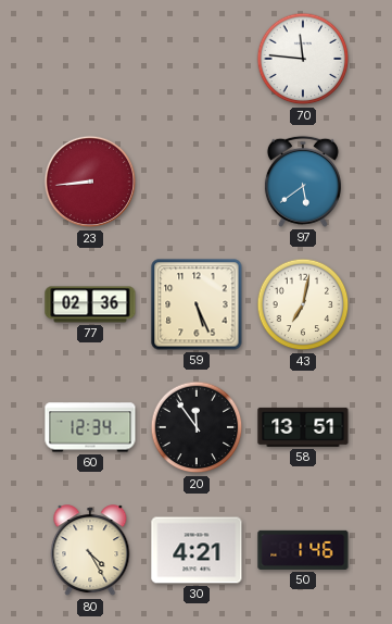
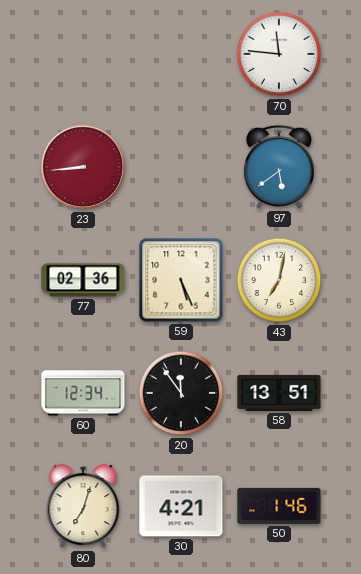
80: 4:25 -> 7:03
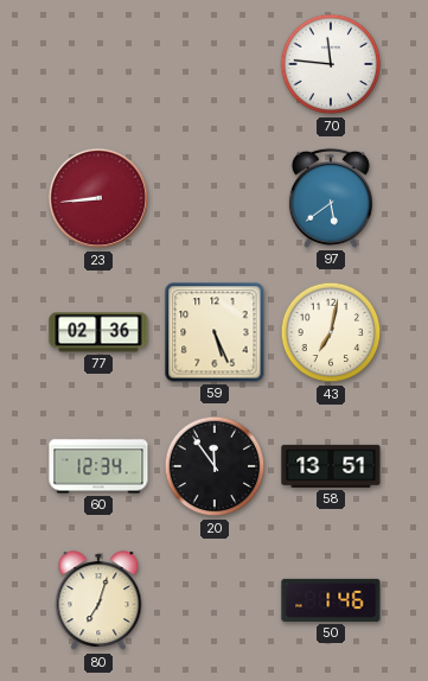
30: 4:21 -> none
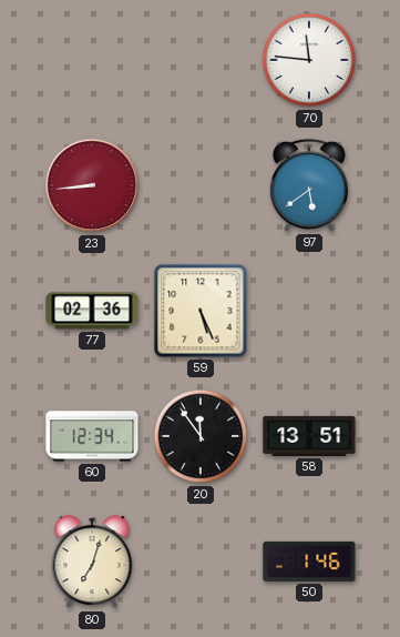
43: 7:02 -> none
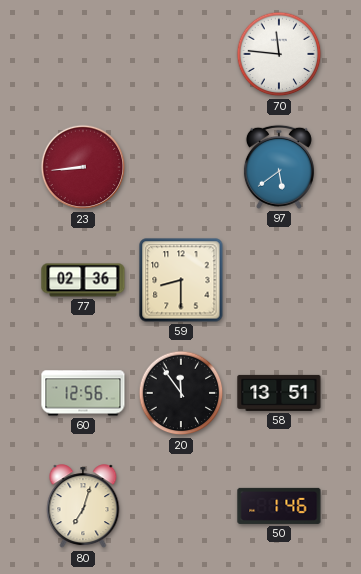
59: 5:26 -> 8:30
60: 12:34 -> 12:56
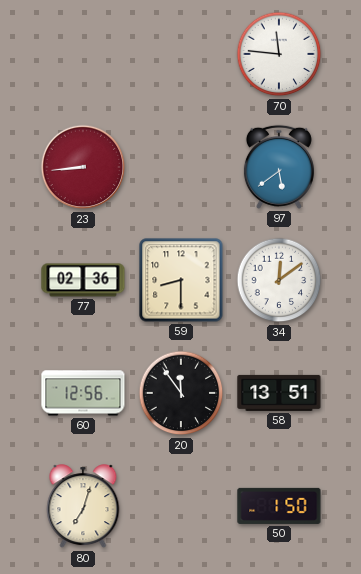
34: none -> 12:09
50: 1:46 -> 1:50
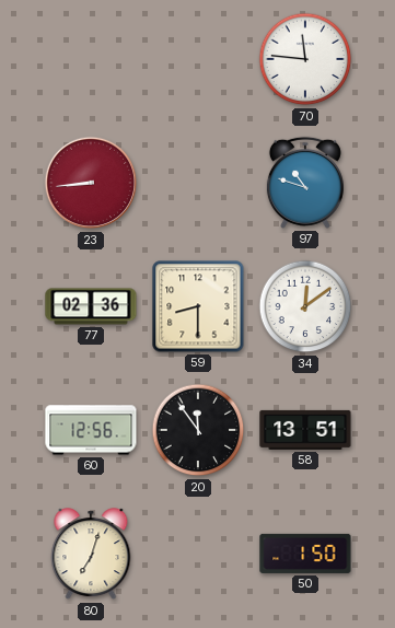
97: 5:39 -> 10:48
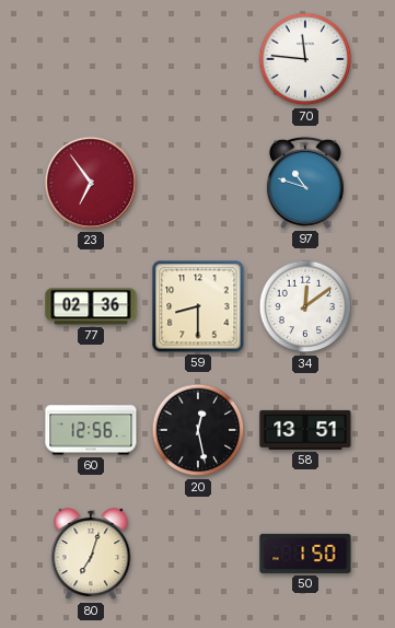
23: 8:44 -> 6:54
20: 11:54 -> 12:28
